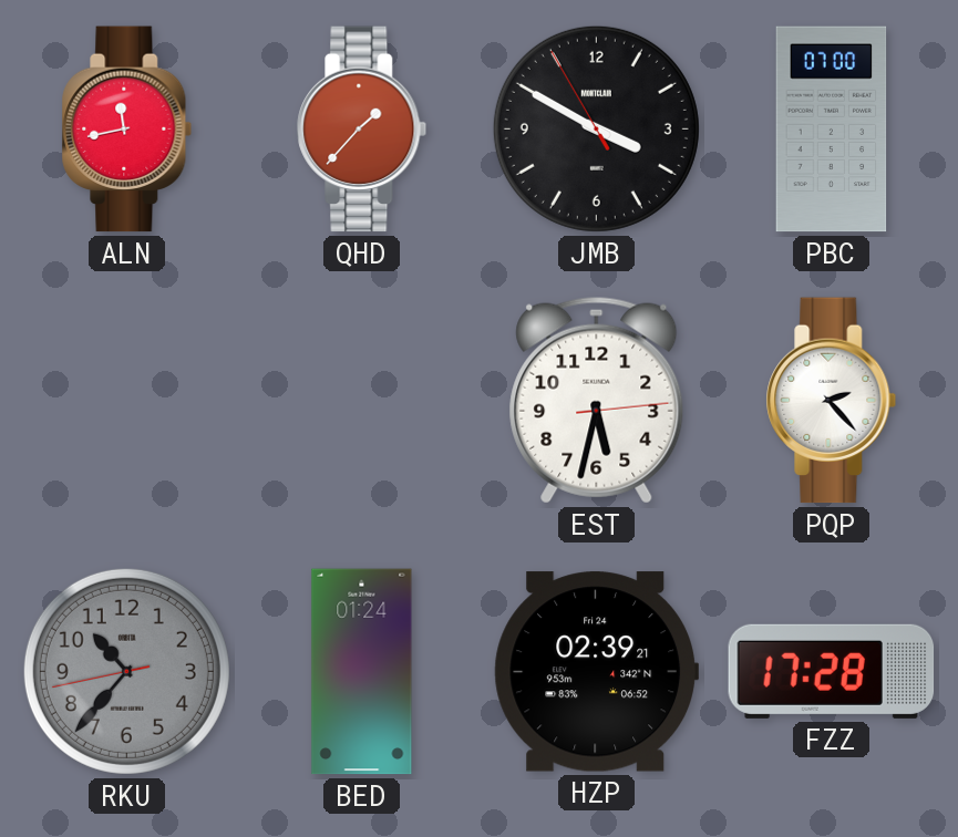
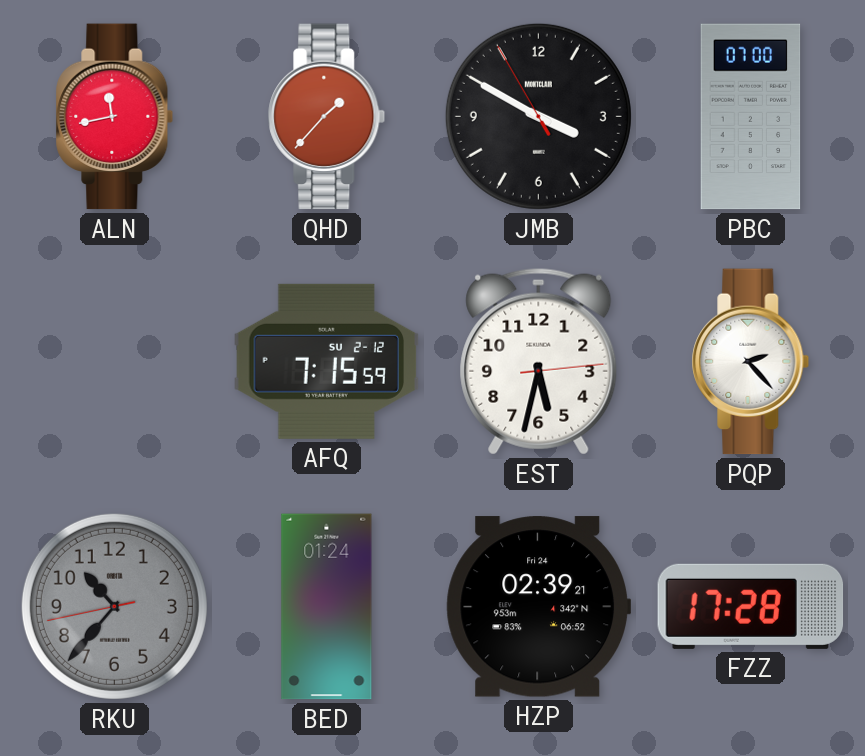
AFQ: none -> 7:15
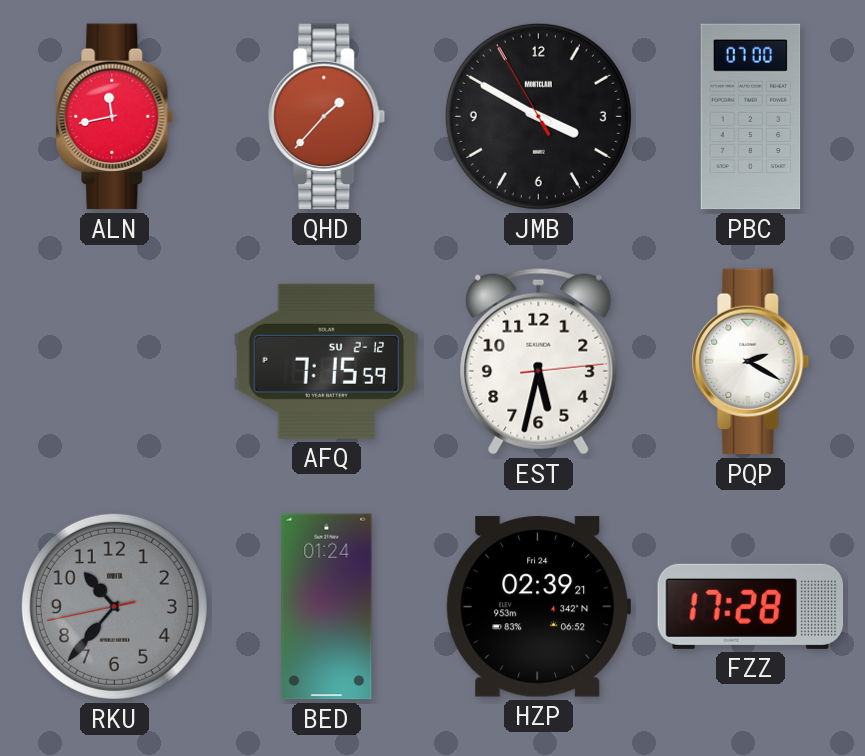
PQP: 2:23 -> 2:20
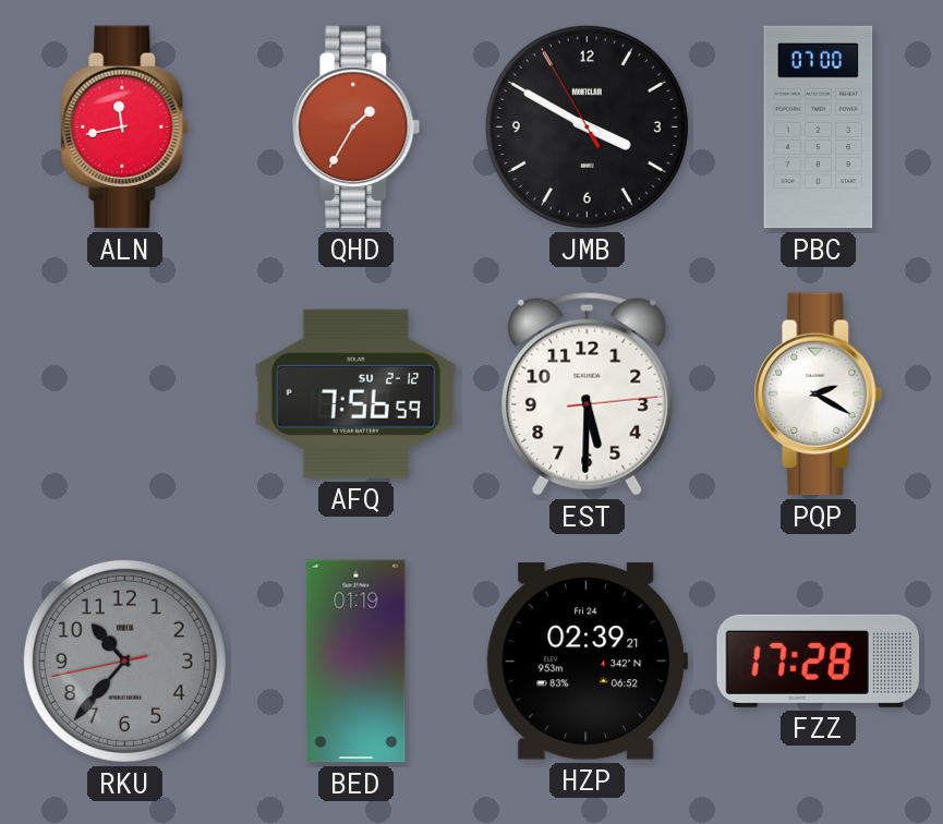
QHD: 1:37 -> 1:35
AFQ: 7:15 -> 7:56
EST: 5:32 -> 5:30
BED: 01:24 -> 01:19
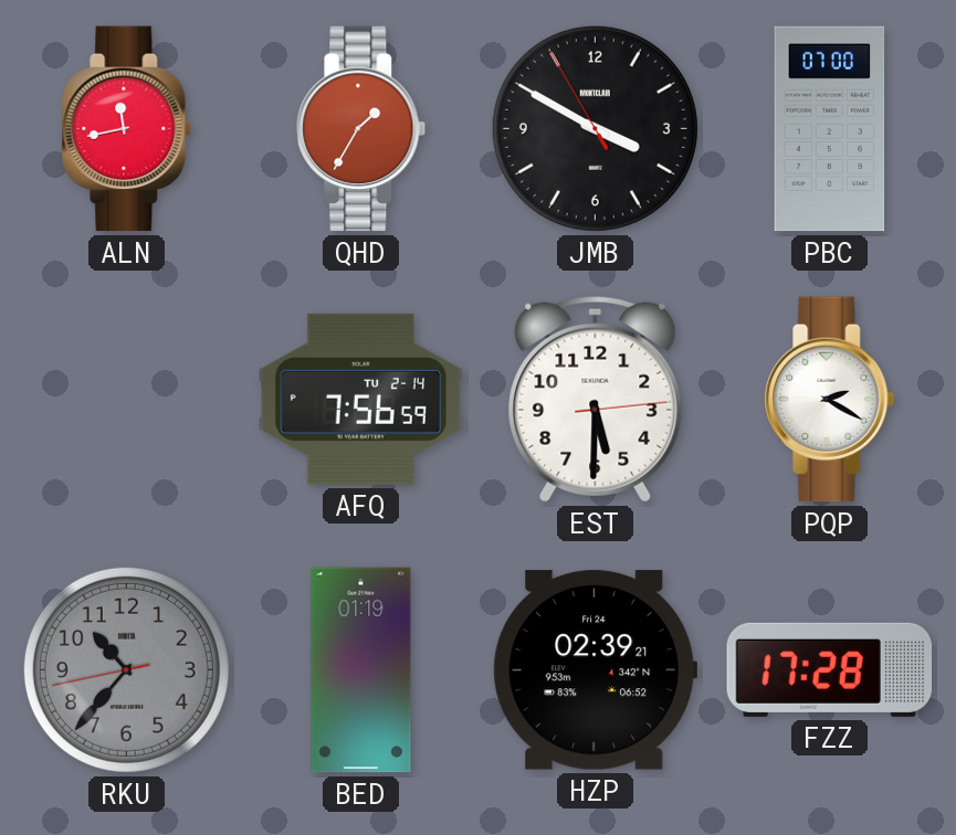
AFQ date: SU 2-12 -> TU 2-14
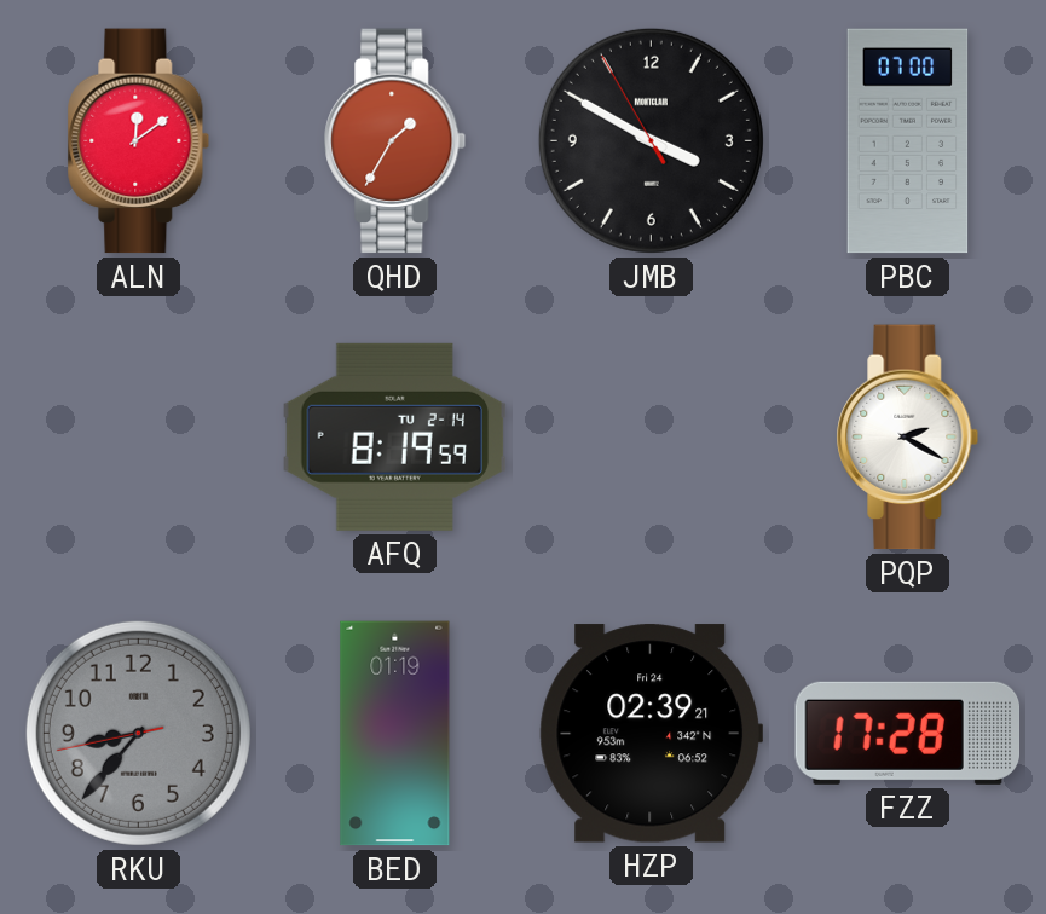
ALN: 11:43 -> 12:09
AFQ: 7:56 -> 8:19
EST: 5:30 -> none
RKU: 10:36 -> 8:36
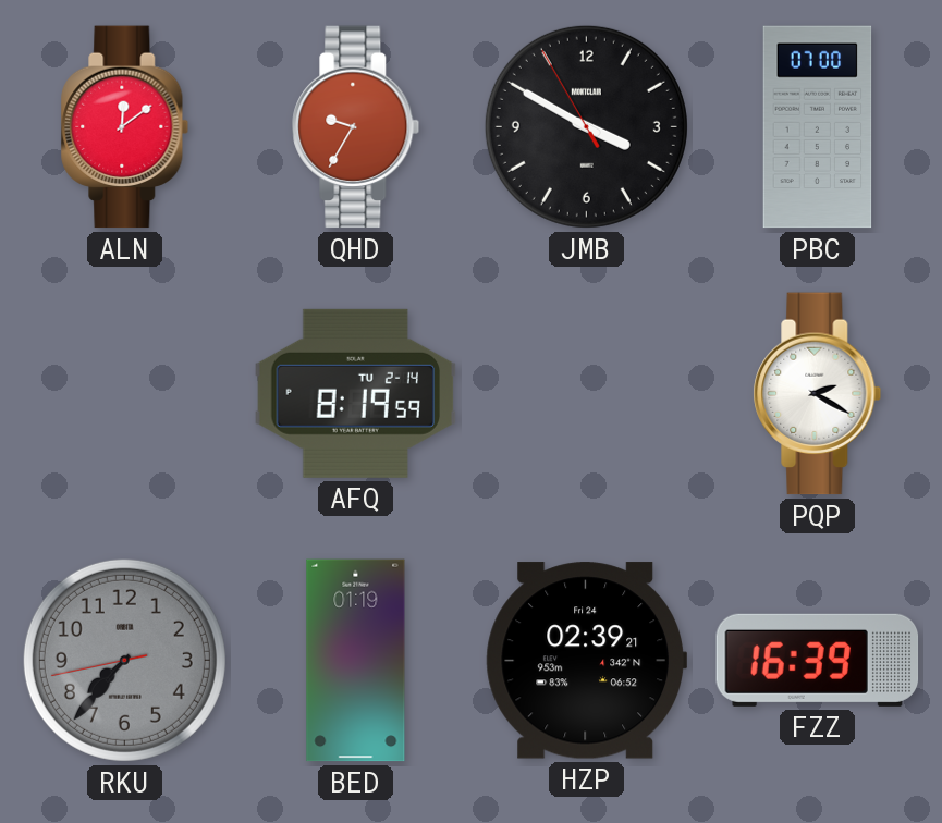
QHD: 1:35 -> 9:35
RKU: 8:36 -> 7:36
FZZ: 17:28 -> 16:39
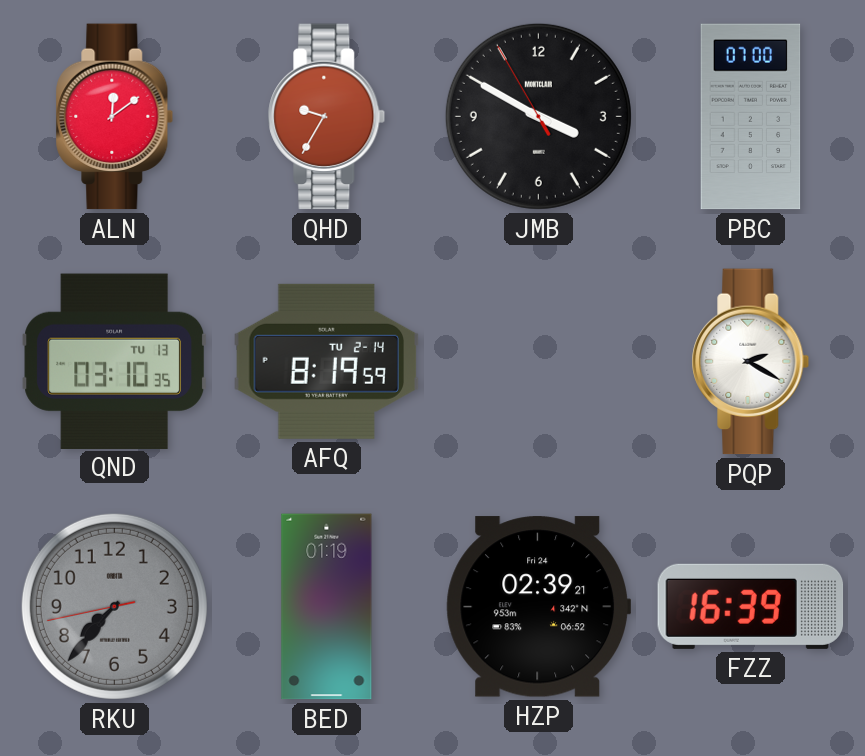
QND: none -> 03:10
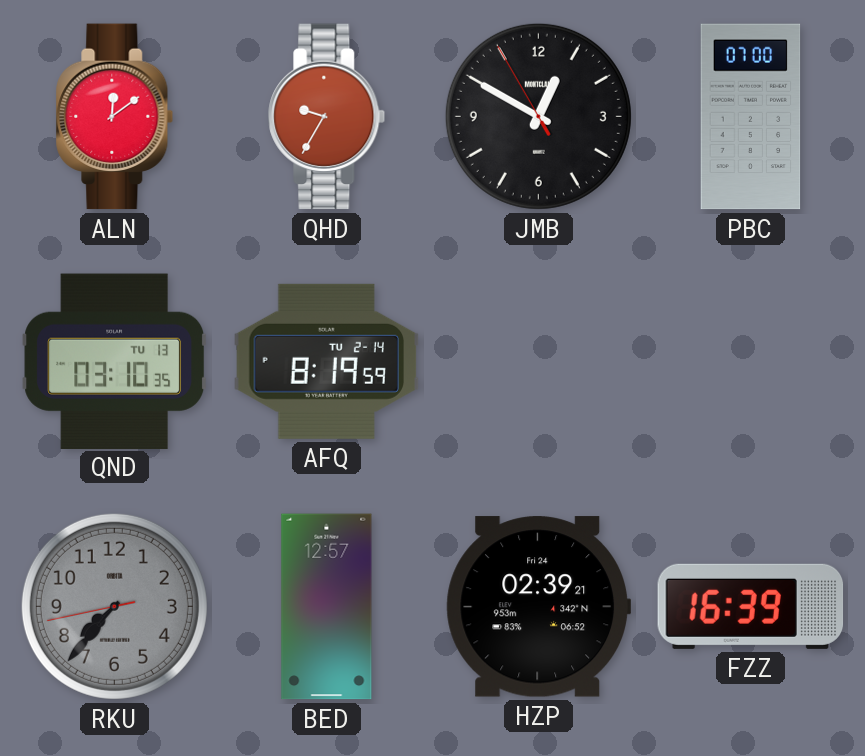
JMB: 3:49 -> 12:49
PQP: 2:20 -> none
BED: 01:19 -> 12:57
